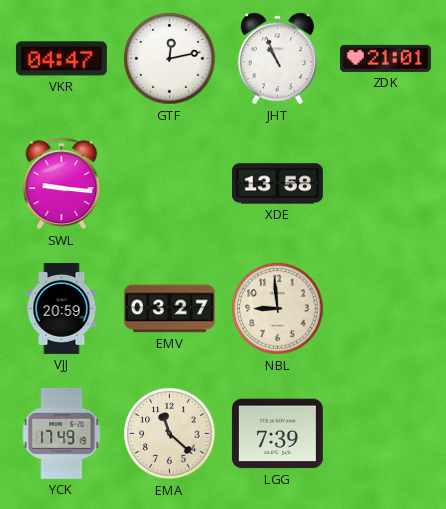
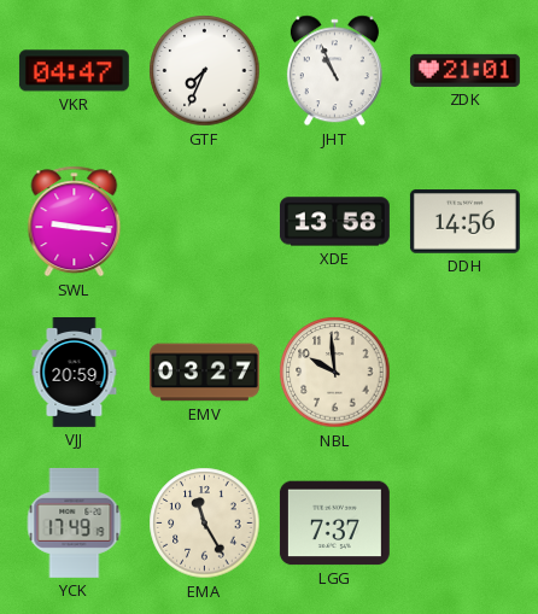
GTF: 12:13 -> 7:34
DDH: none -> 14:56
NBL: 8:59 -> 9:59
EMA: 11:22 -> 11:25
LGG: 7:39 -> 7:37
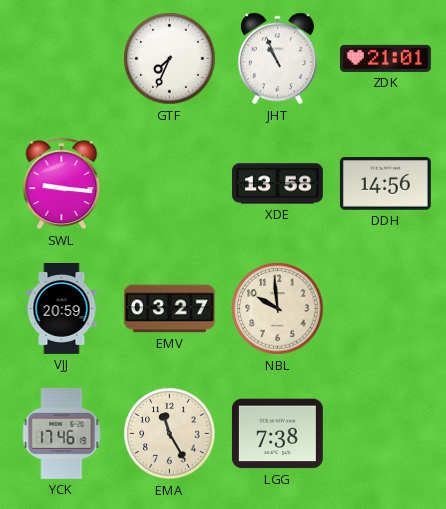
VKR: 04:47 -> none
YCK: 17:49 -> 17:46
LGG: 7:37 -> 7:38
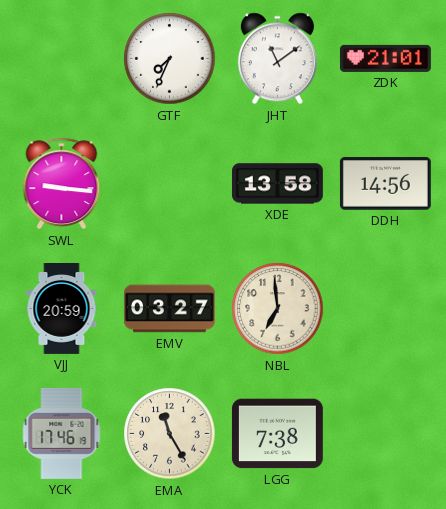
JHT: 10:56 -> 11:09
NBL: 9:59 -> 6:59
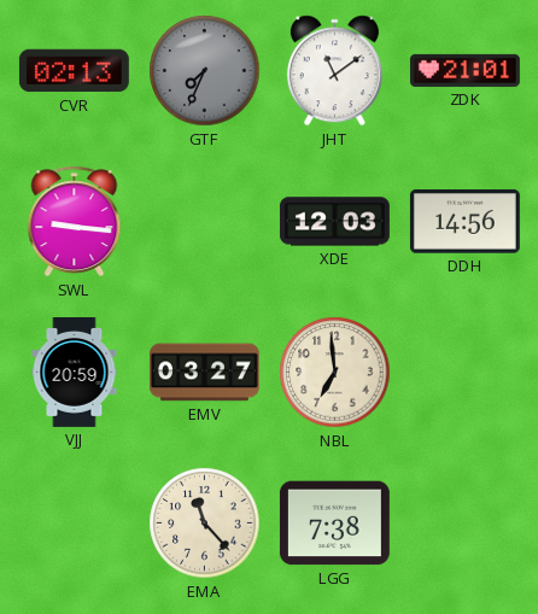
CVR: none -> 02:13
GTF dial: white -> grey
XDE: 13:58 -> 12:03
YCK: 17:46 -> none
EMA: 11:25 -> 11:23
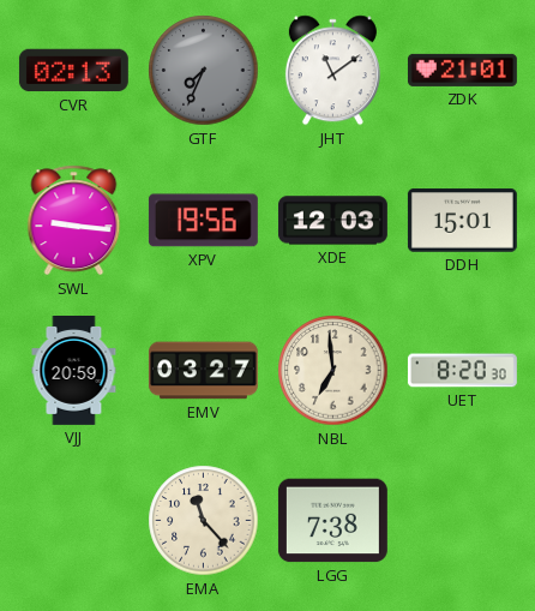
XPV: none -> 19:56
DDH: 14:56 -> 15:01
UET: none -> 8:20
